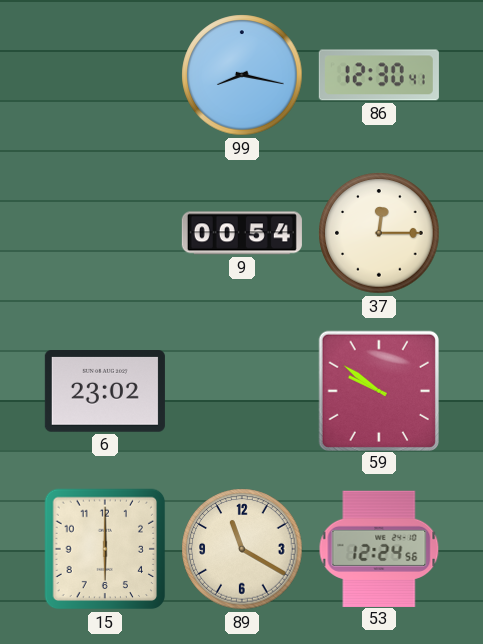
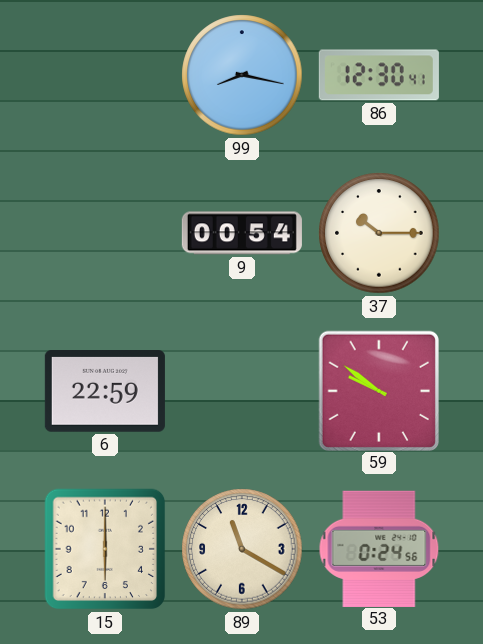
37: 12:15 -> 10:15
6: 23:02 -> 22:59
53: 12:24 -> 0:24
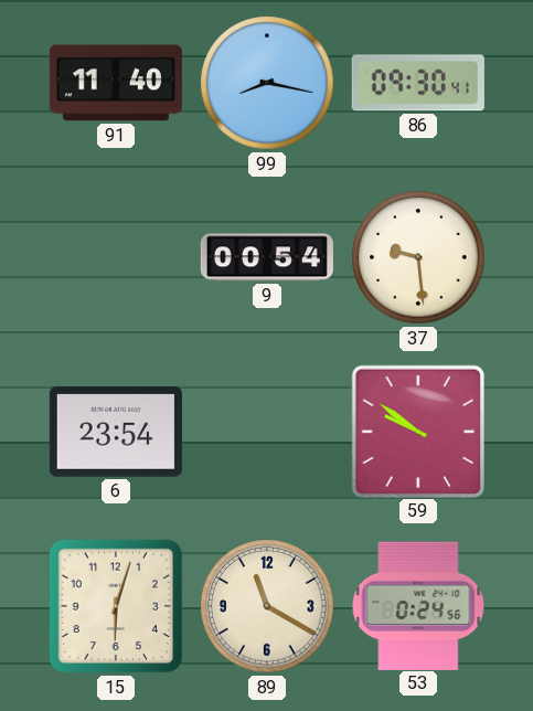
91: none -> 11:40
86: 12:30 -> 09:30
37: 10:15 -> 9:29
6: 22:59 -> 23:54
15: 6:00 -> 6:03
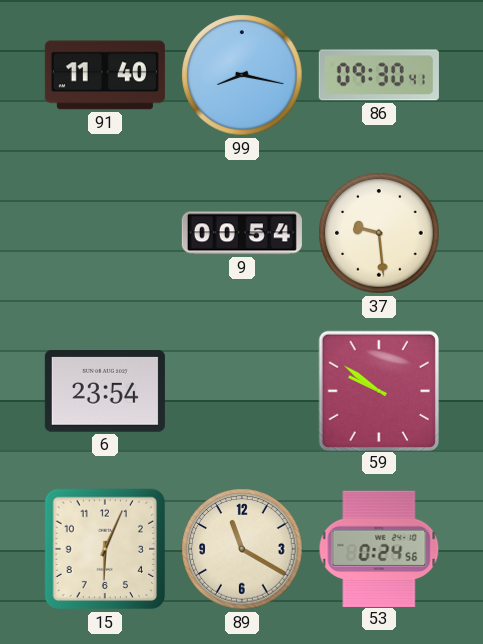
15: 6:03 -> 6:04
